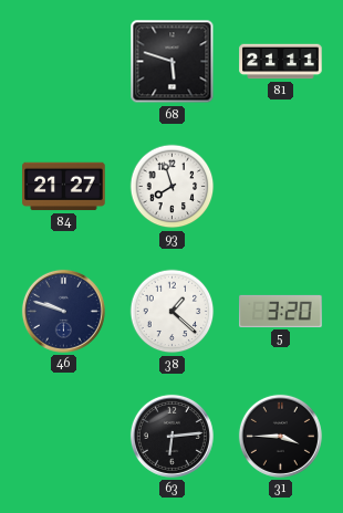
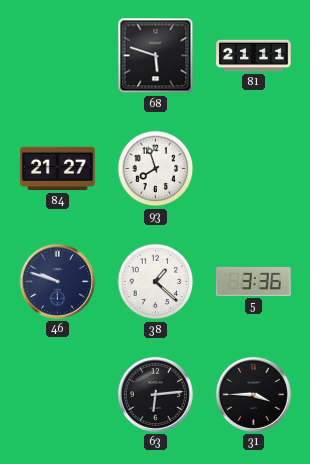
5: 3:20 -> 3:36
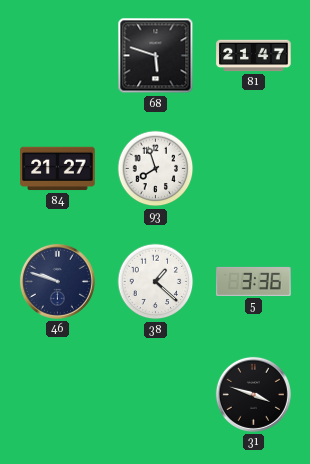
81: 21:11 -> 21:47
63: 6:14 -> none
31: 3:45 -> 3:48
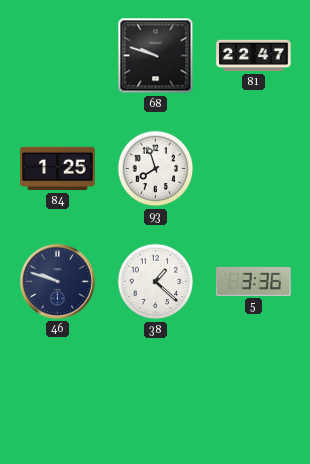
68: 5:48 -> 9:48
81: 21:47 -> 22:47
84: 21:27 -> 1:25
31: 3:48 -> none
